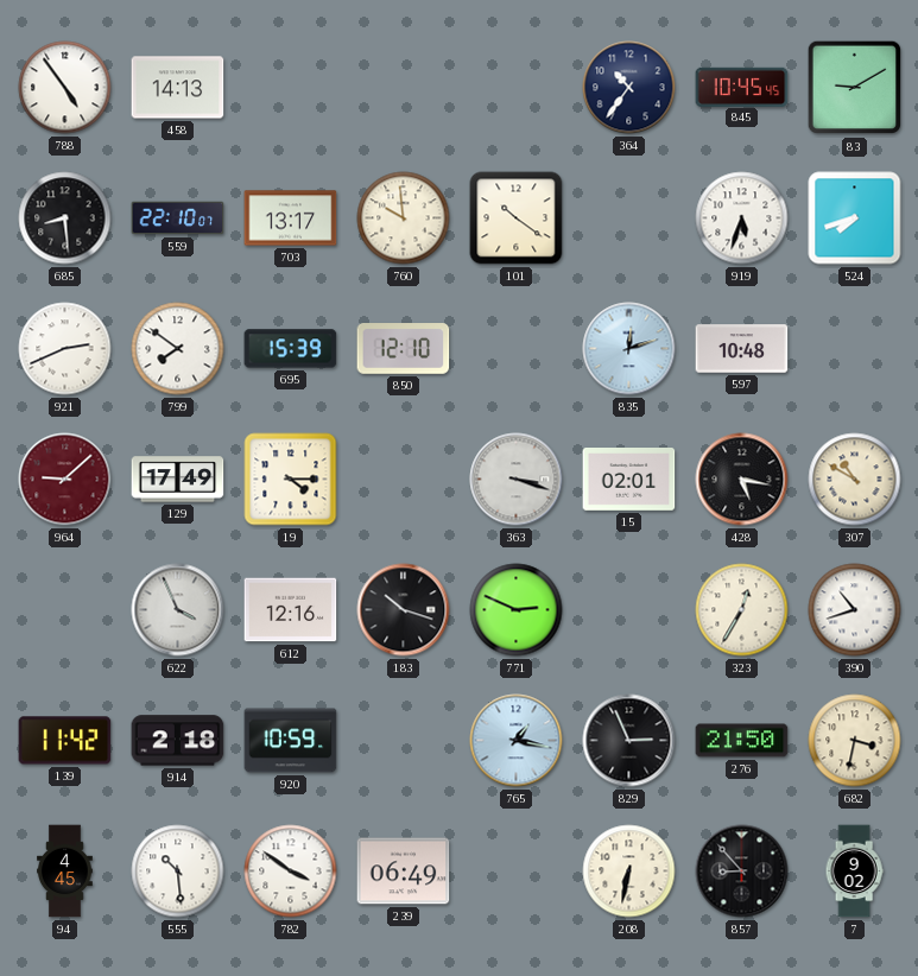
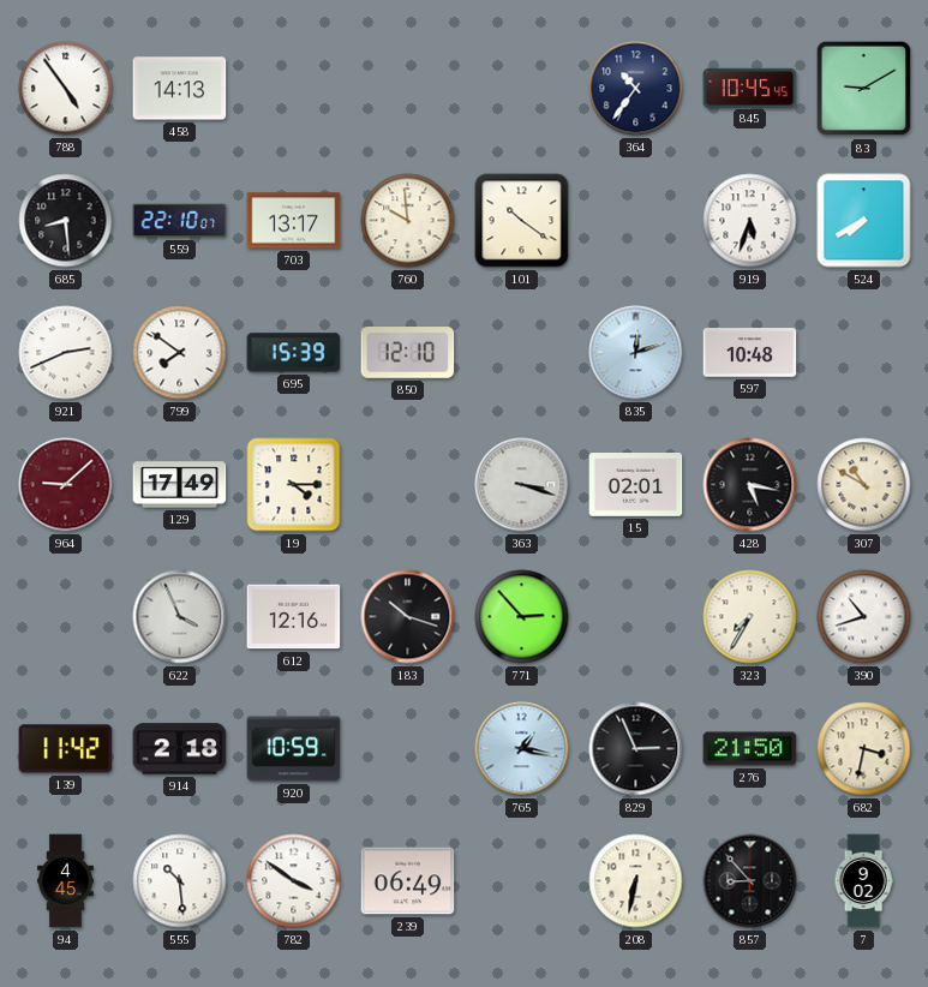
524: 7:42 -> 7:40
771: 2:49 -> 2:53
323: 12:35 -> 7:35
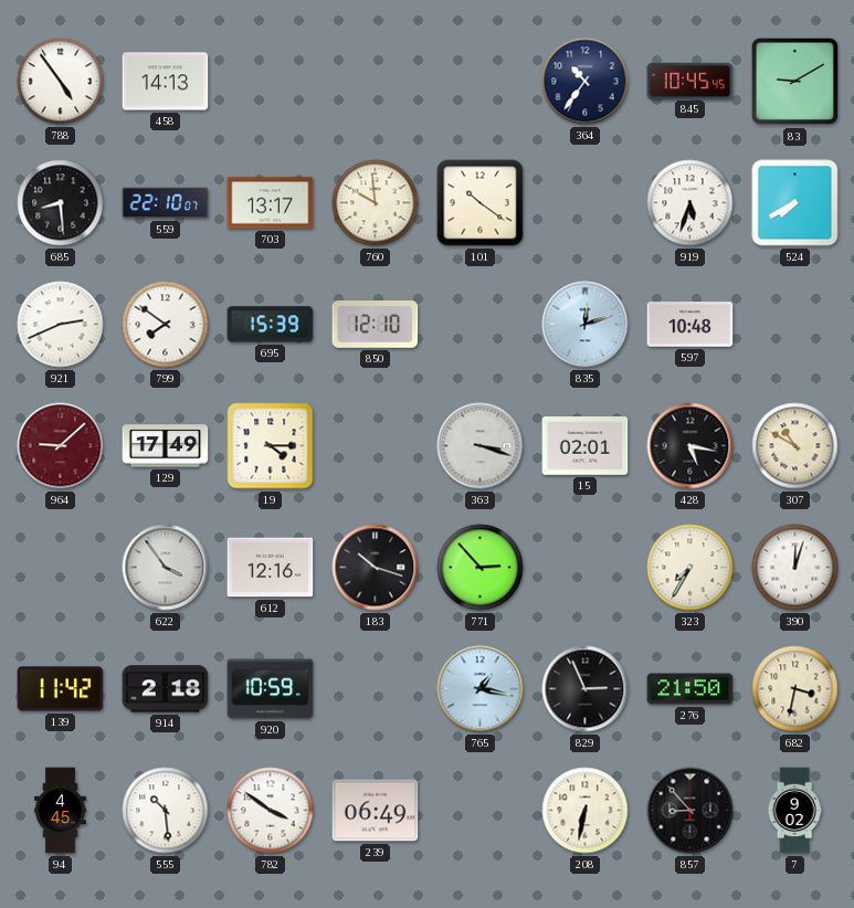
622: 3:56 -> 3:54
390: 10:42 -> 12:03
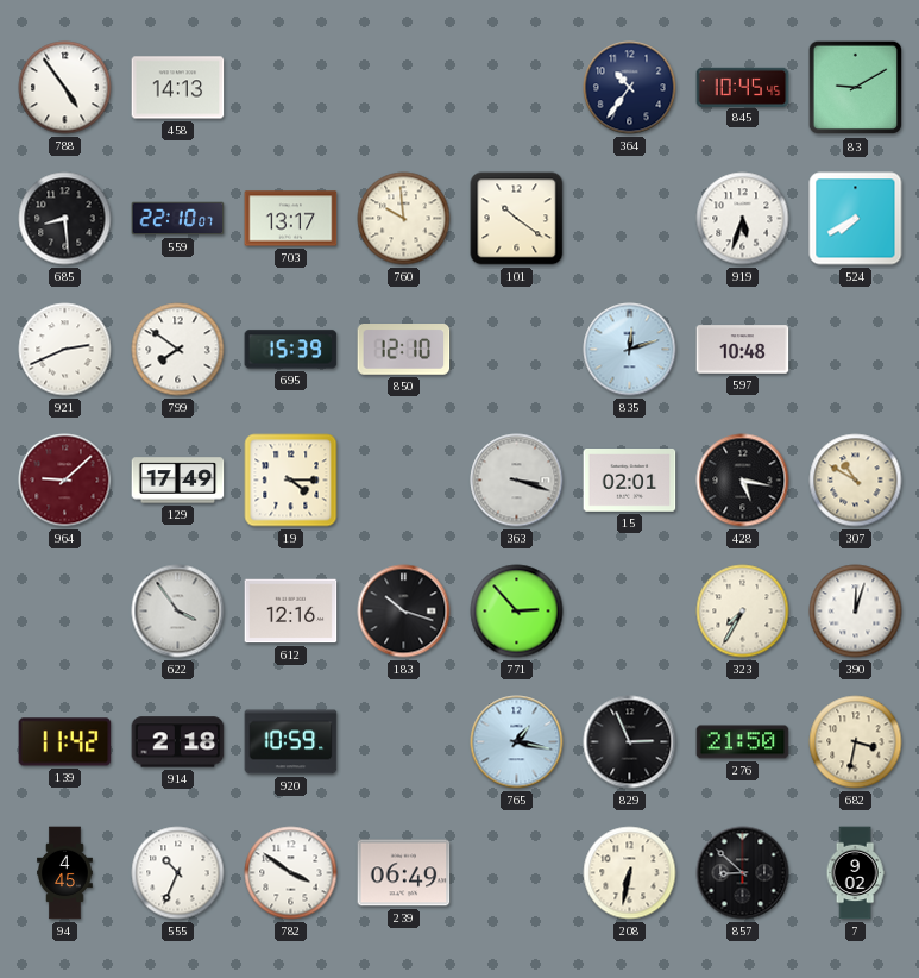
555: 10:29 -> 10:34
857: 8:53 -> 8:52
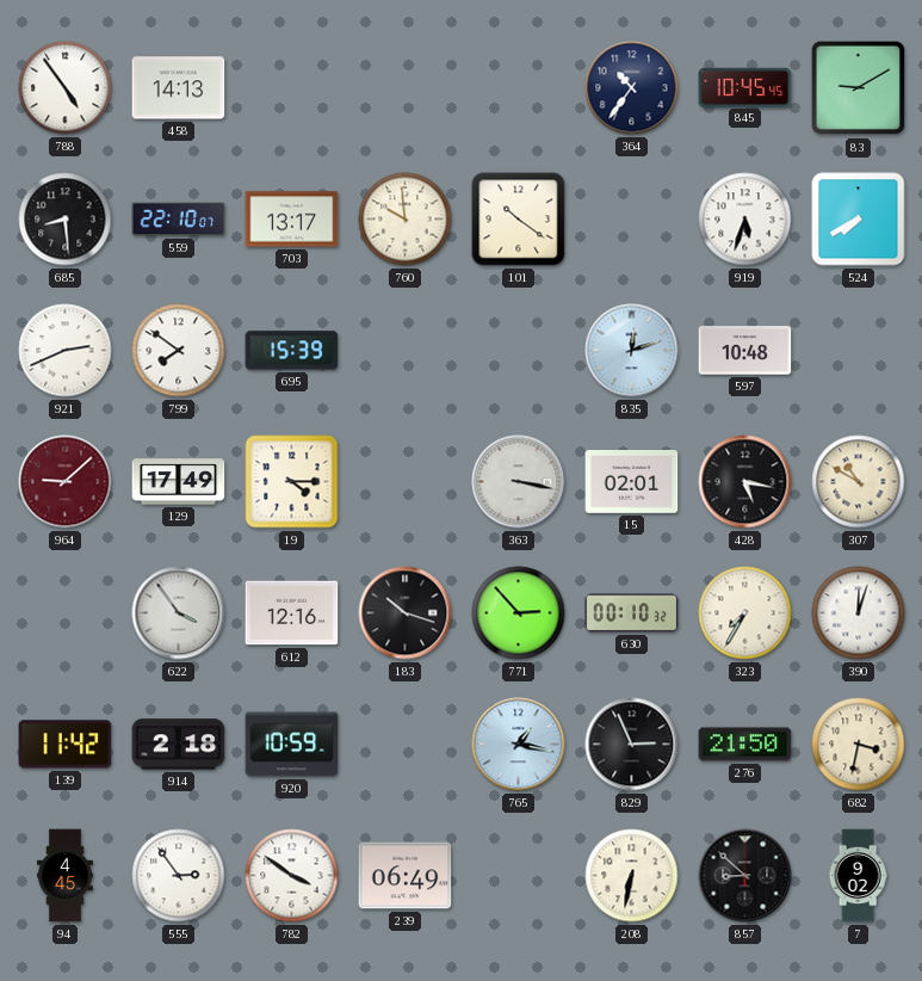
850: 12:10 -> none
363: 3:18 -> 3:17
630: none -> 00:10
555: 10:34 -> 2:54
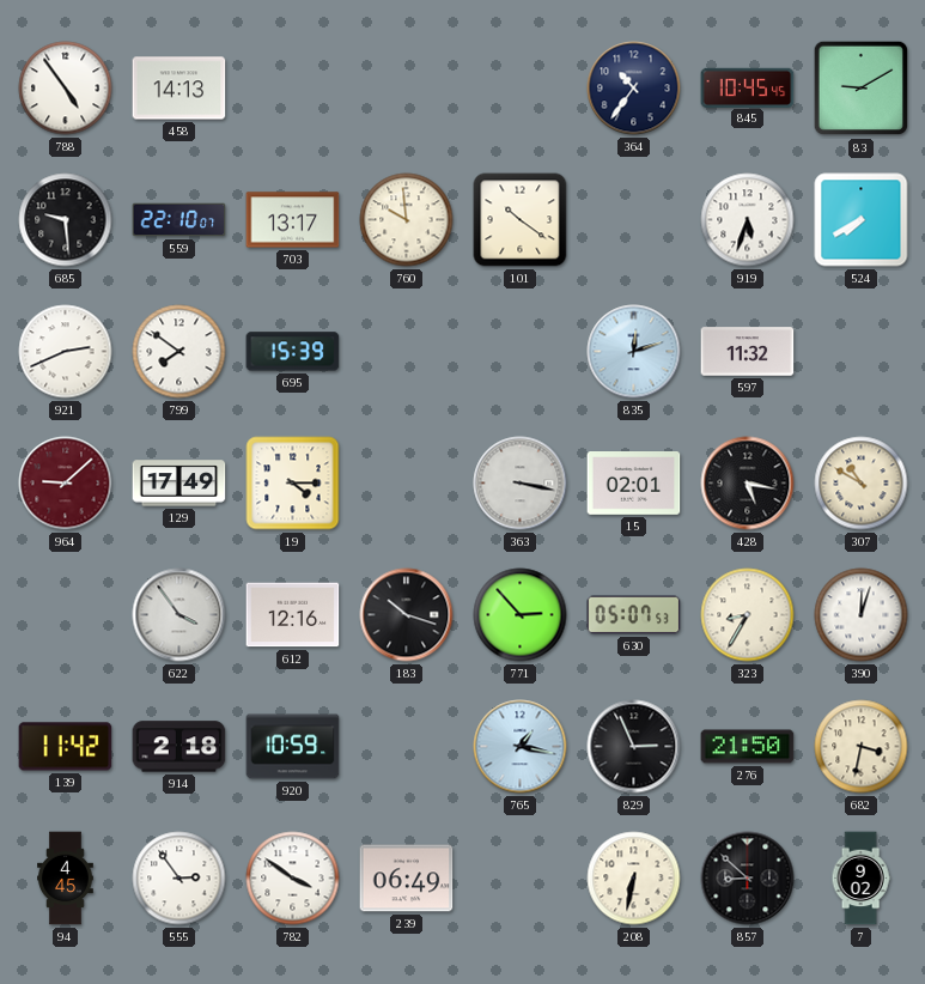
685: 8:29 -> 9:29
597: 10:48 -> 11:32
630: 00:10 -> 05:07
323: 7:35 -> 8:35
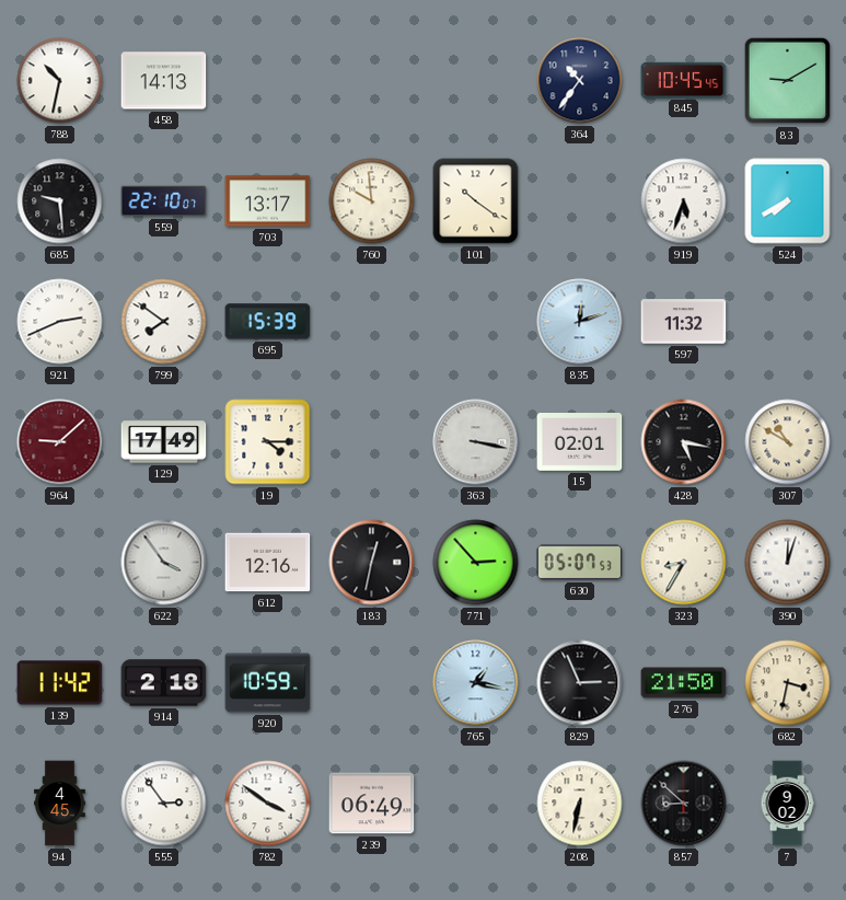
788: 4:54 -> 10:32
183: 10:18 -> 12:32
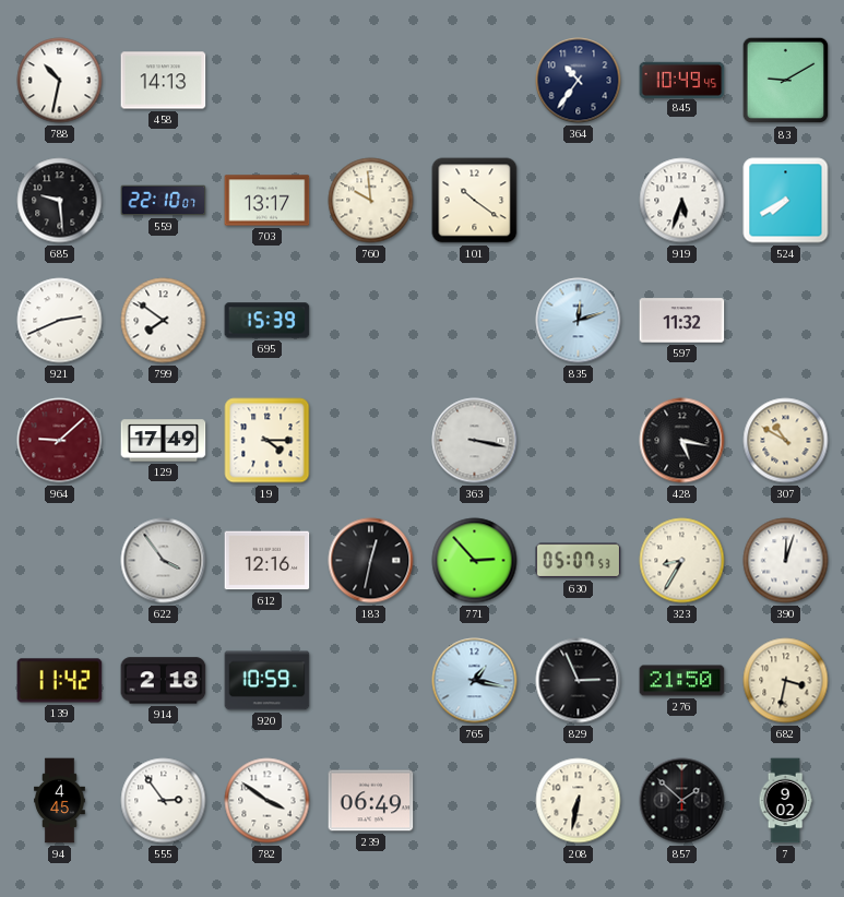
845: 10:45 -> 10:49
15: 02:01 -> none
857: 8:52 -> 1:52
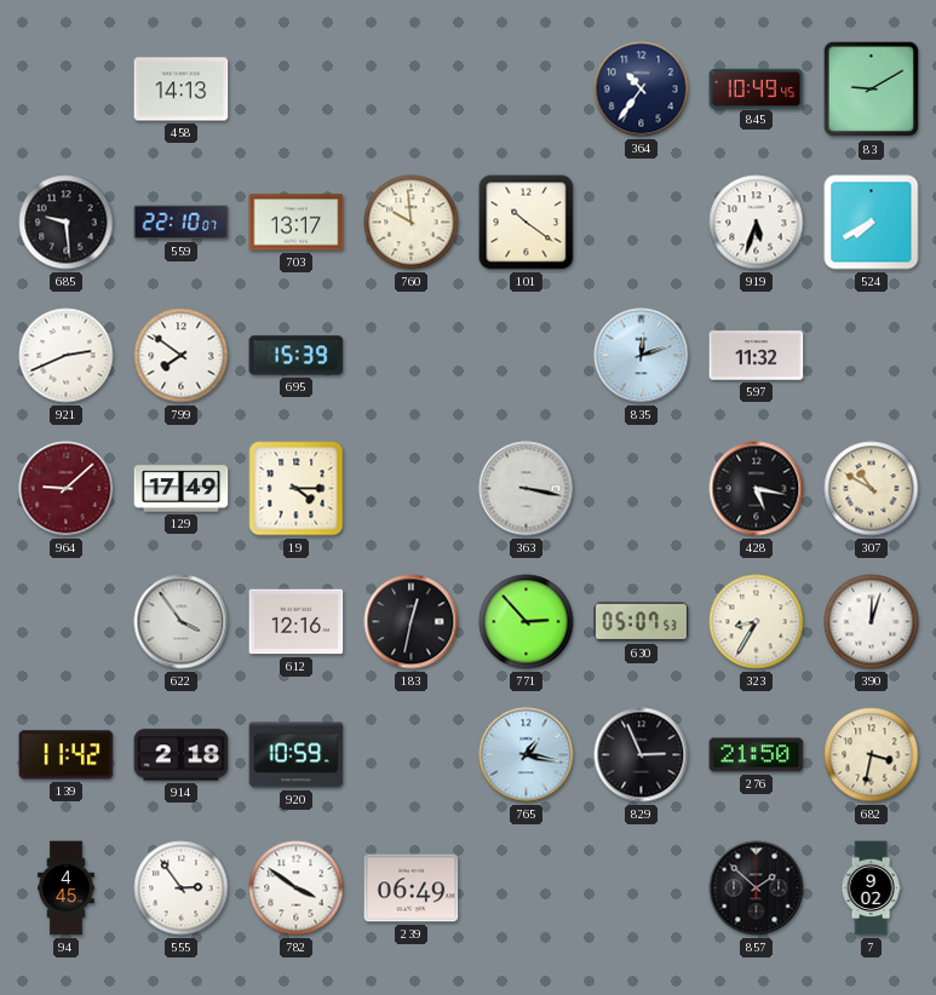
788: 10:32 -> none
208: 6:32 -> none
